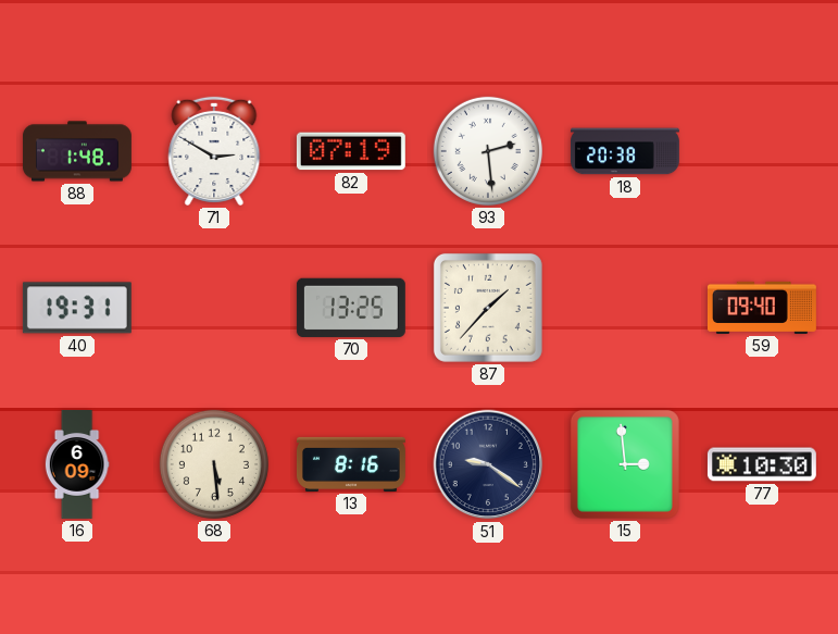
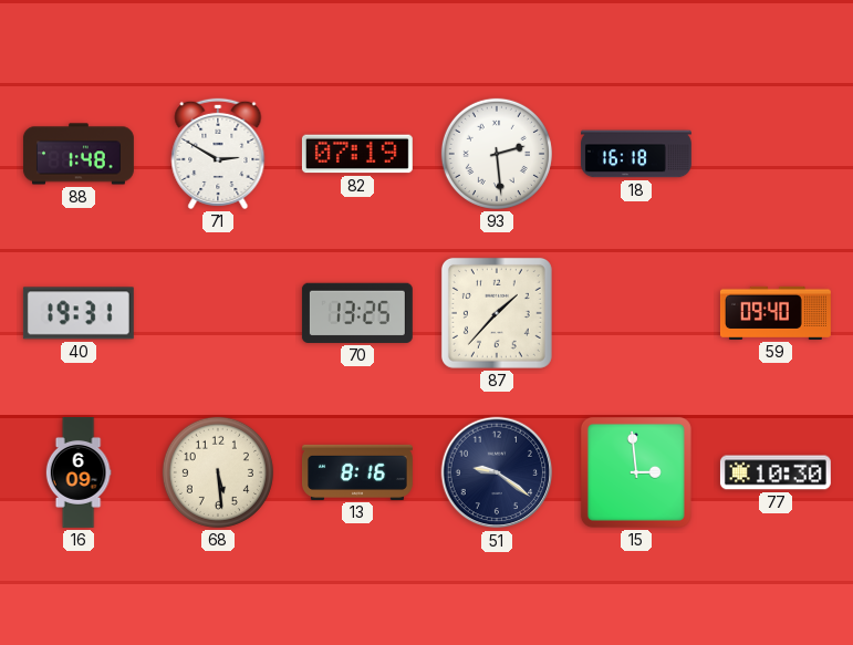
18: 20:38 -> 16:18
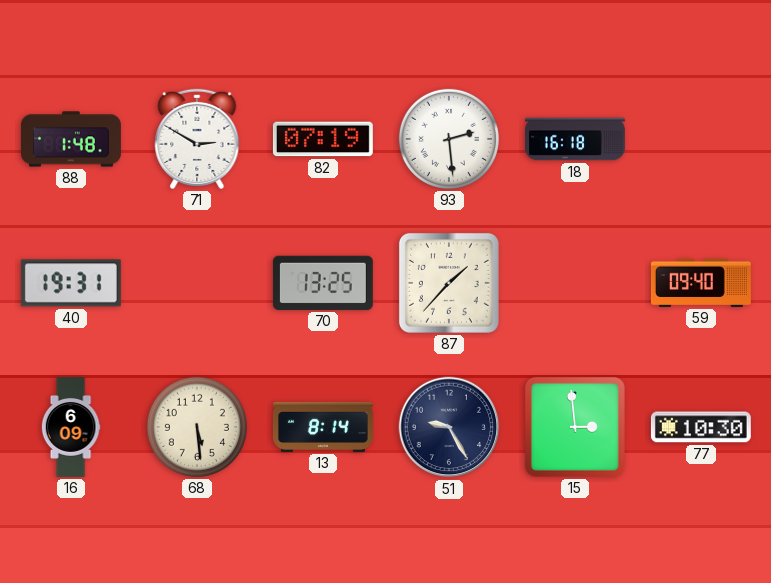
13: 8:16 -> 8:14
51: 9:21 -> 9:25
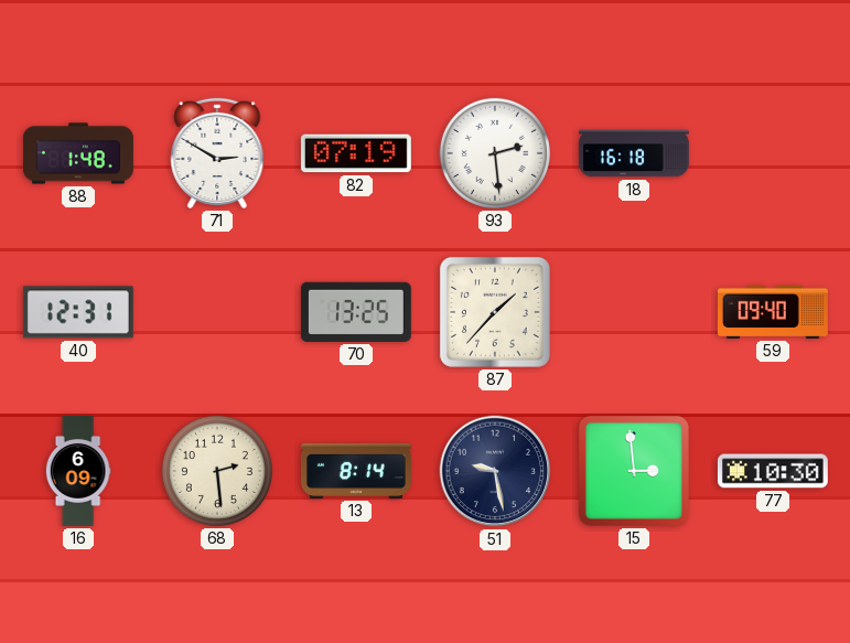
40: 19:31 -> 12:31
68: 5:29 -> 2:29
51: 9:25 -> 9:28
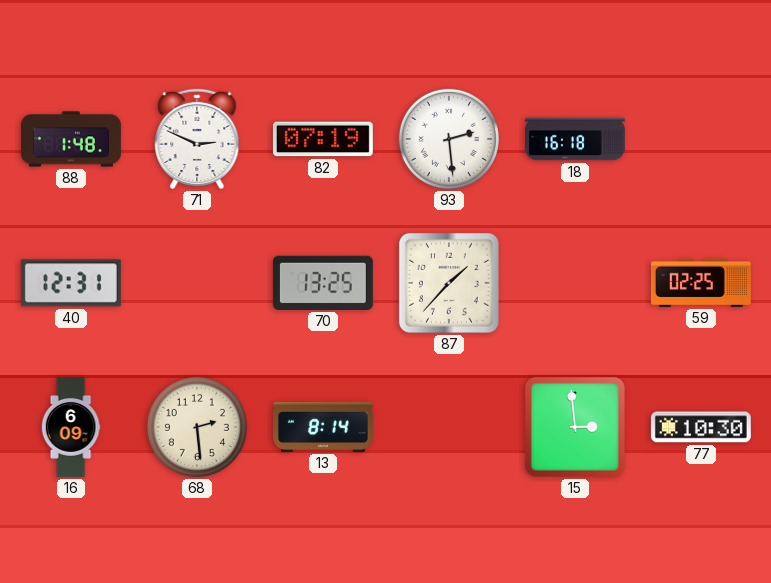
71: 2:50 -> 2:49
59: 09:40 -> 02:25
51: 9:28 -> none
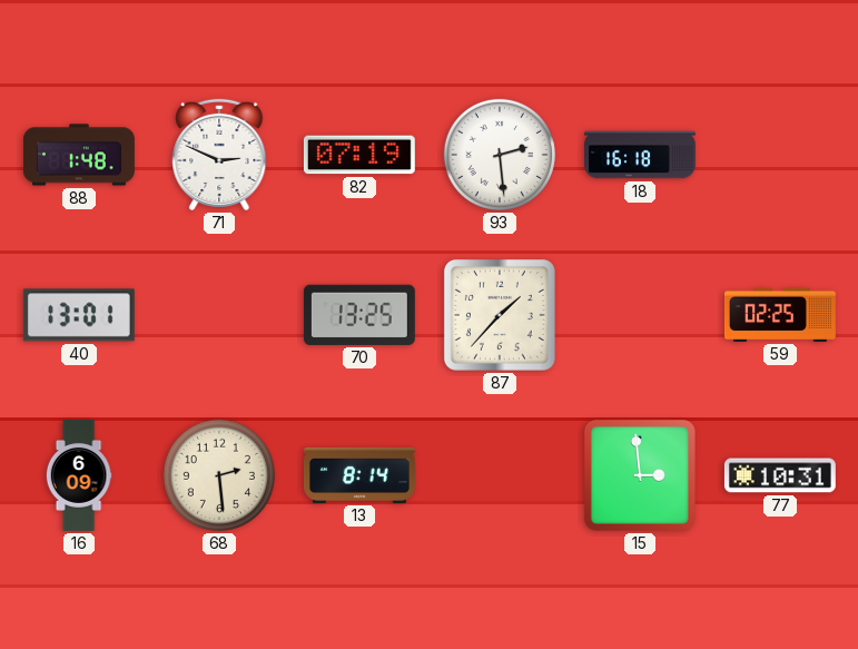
40: 12:31 -> 13:01
77: 10:30 -> 10:31
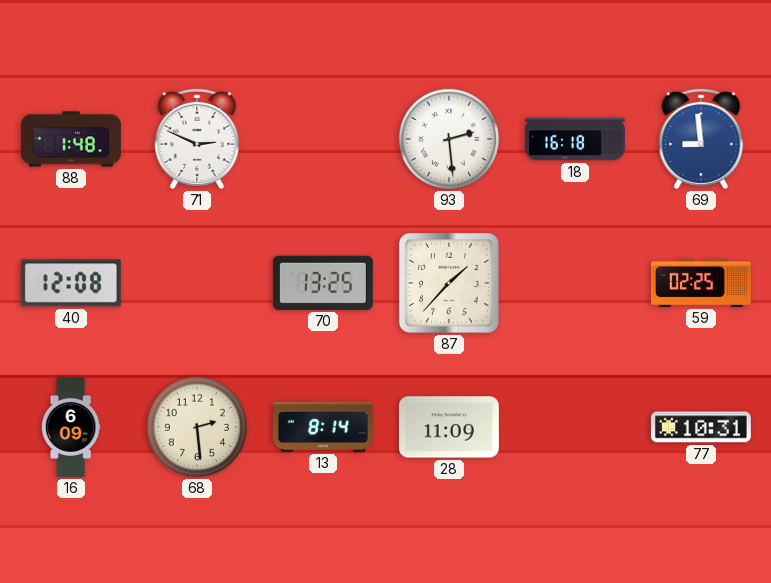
82: 07:19 -> none
69: none -> 8:59
40: 13:01 -> 12:08
28: none -> 11:09
15: 2:59 -> none
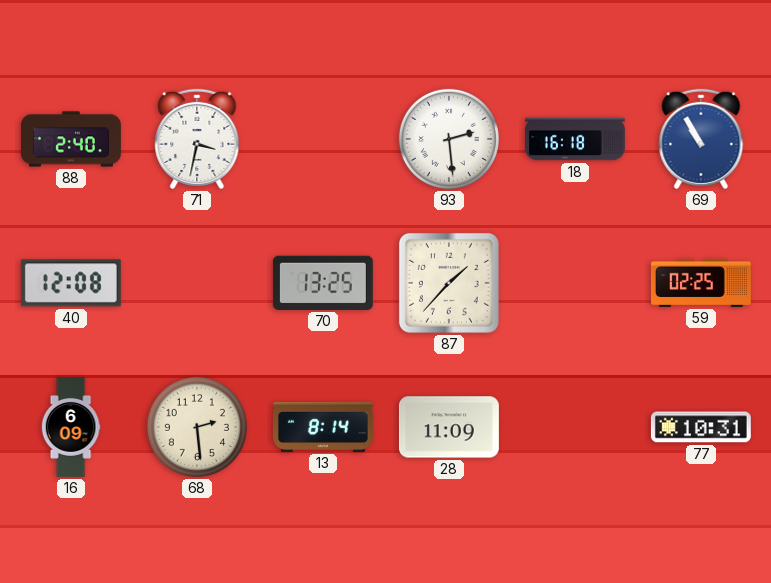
88: 1:48 -> 2:40
71: 2:49 -> 3:32
69: 8:59 -> 10:55
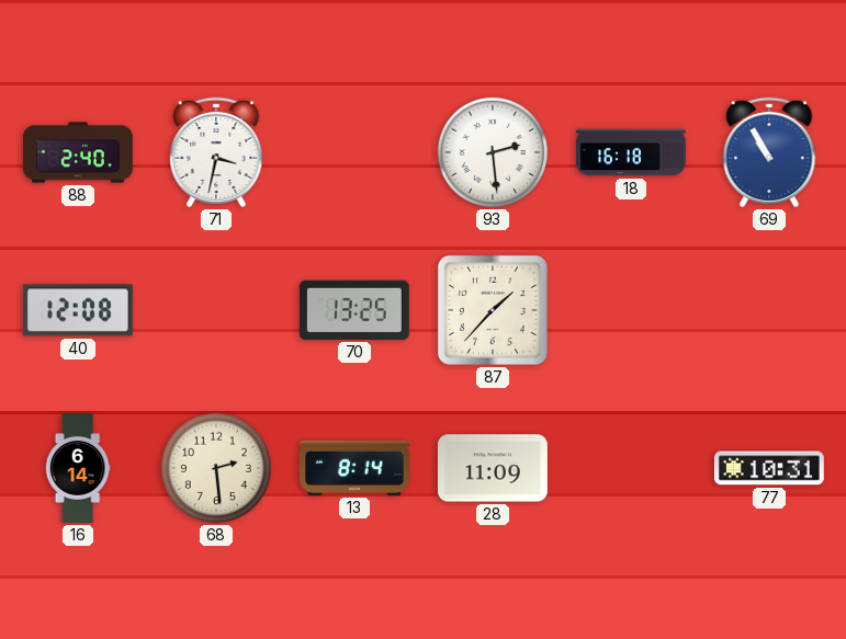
59: 02:25 -> none
16: 6:09 -> 6:14
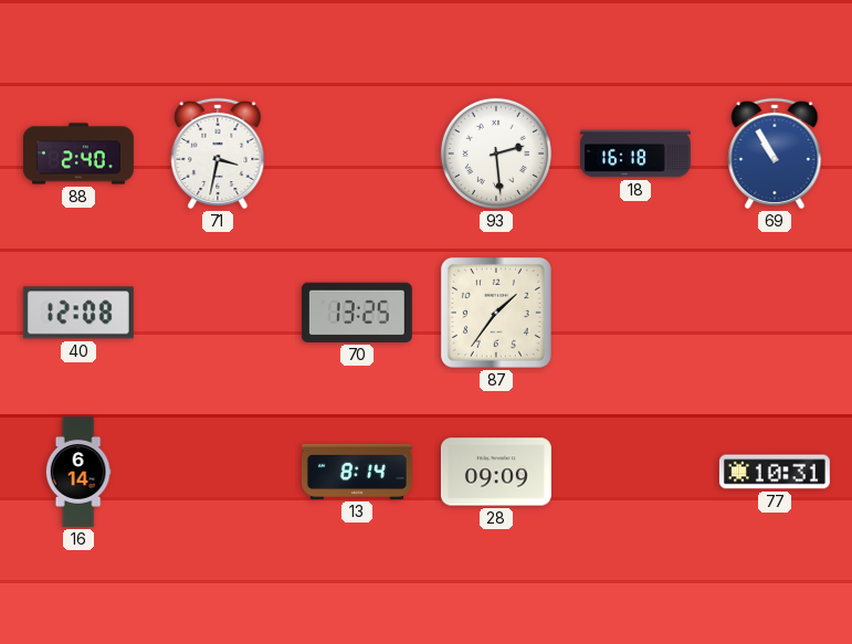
87: 1:37 -> 1:36
68: 2:29 -> none
28: 11:09 -> 09:09
